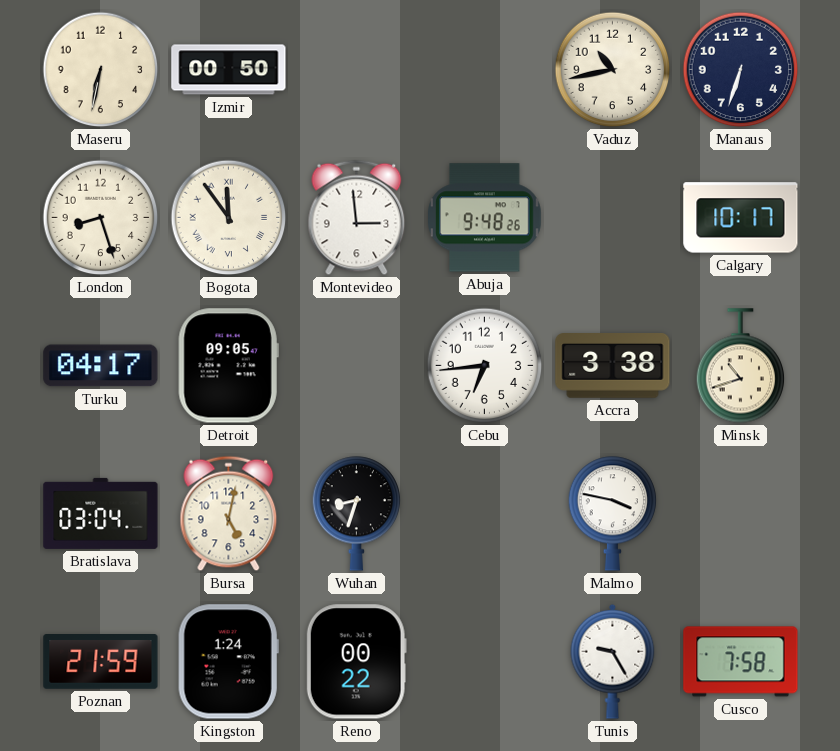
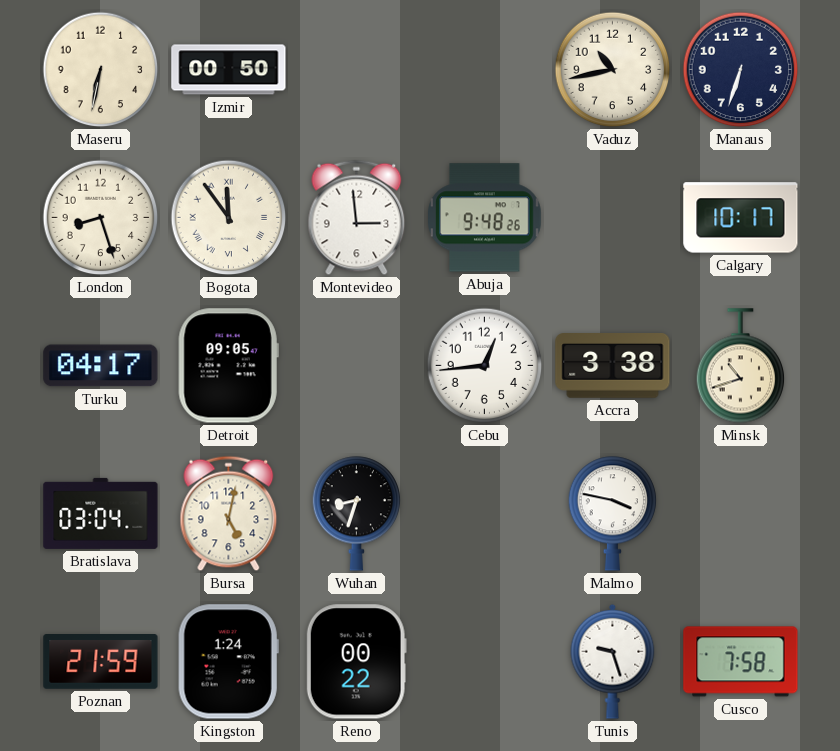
Cebu: 6:44 -> 12:44
Tunis: 9:25 -> 9:27
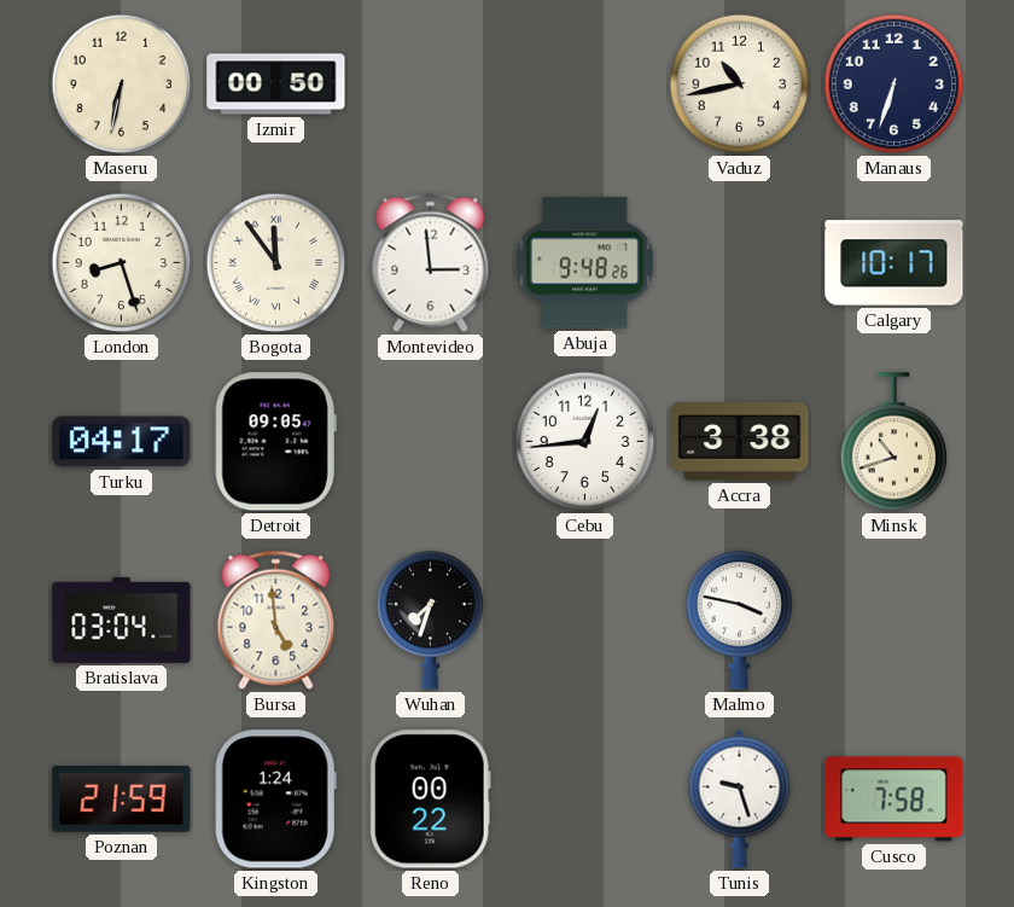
Bursa: 5:02 -> 4:59
Wuhan: 8:33 -> 7:33
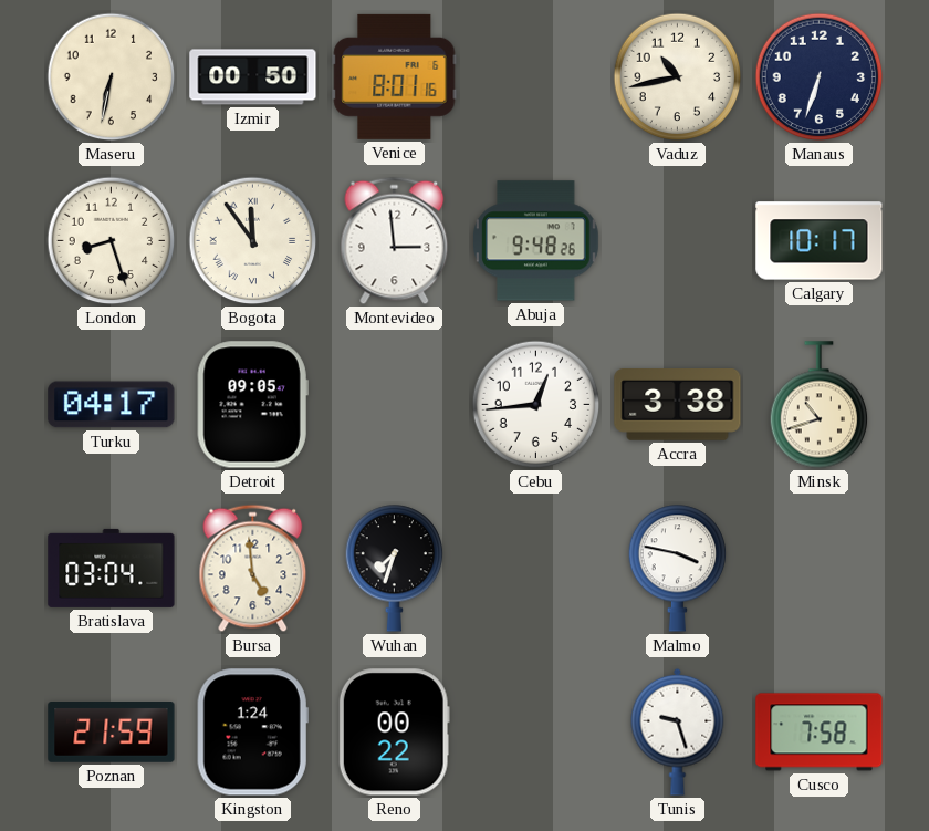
Venice: none -> 8:01
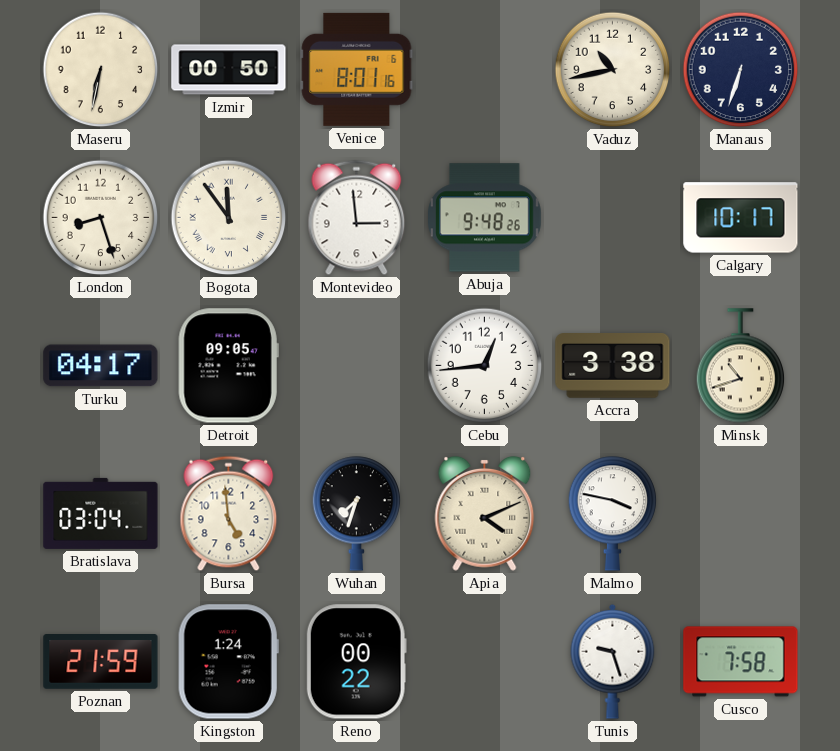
Apia: none -> 4:11
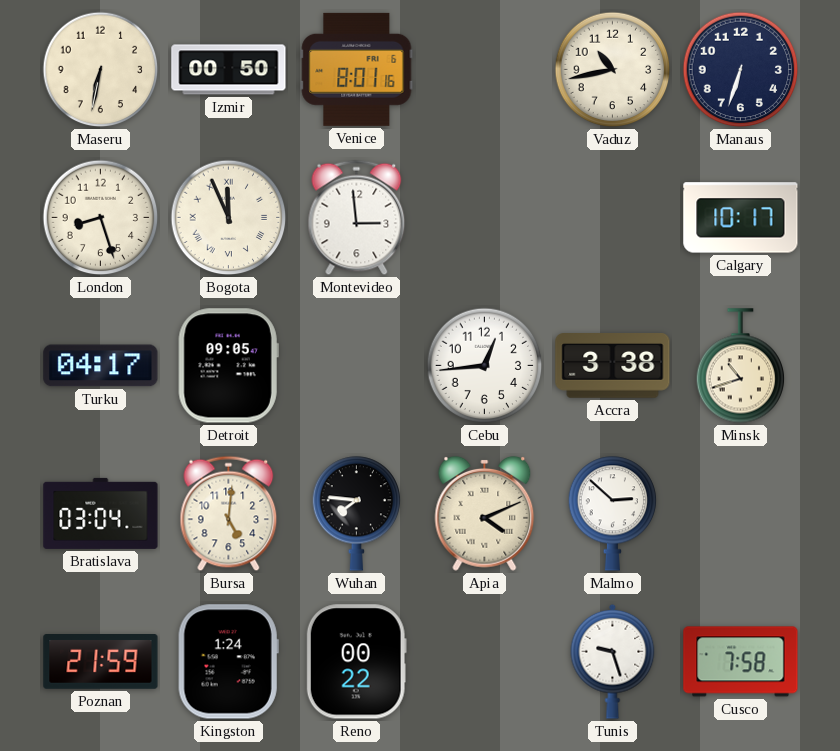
Bogota: 11:54 -> 11:56
Abuja: 9:48 -> none
Bursa: 4:59 -> 5:01
Wuhan: 7:33 -> 7:46
Malmo: 3:47 -> 2:52
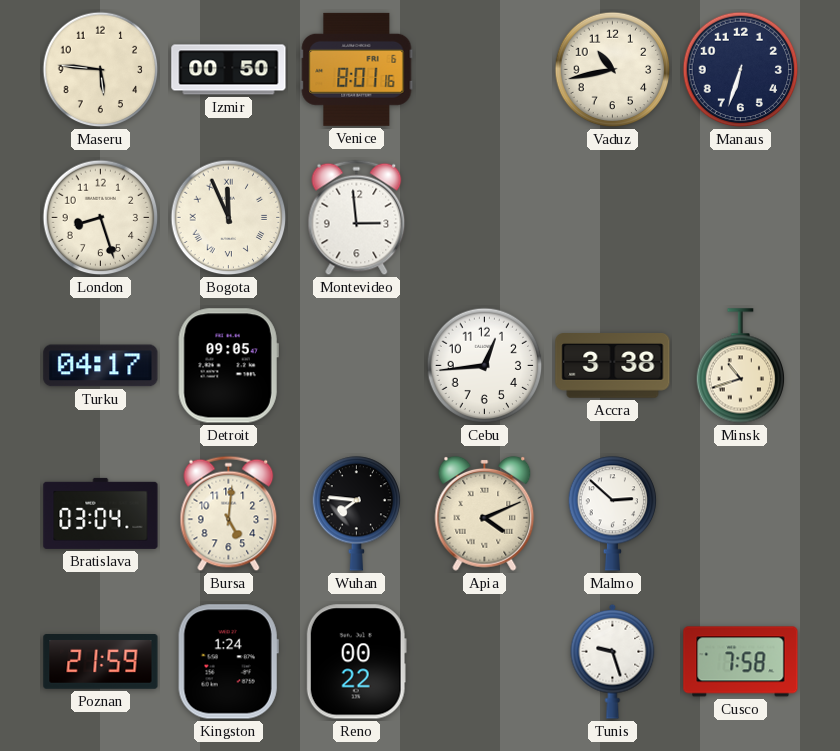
Maseru: 6:32 -> 5:46
Calgary: 10:17 -> none
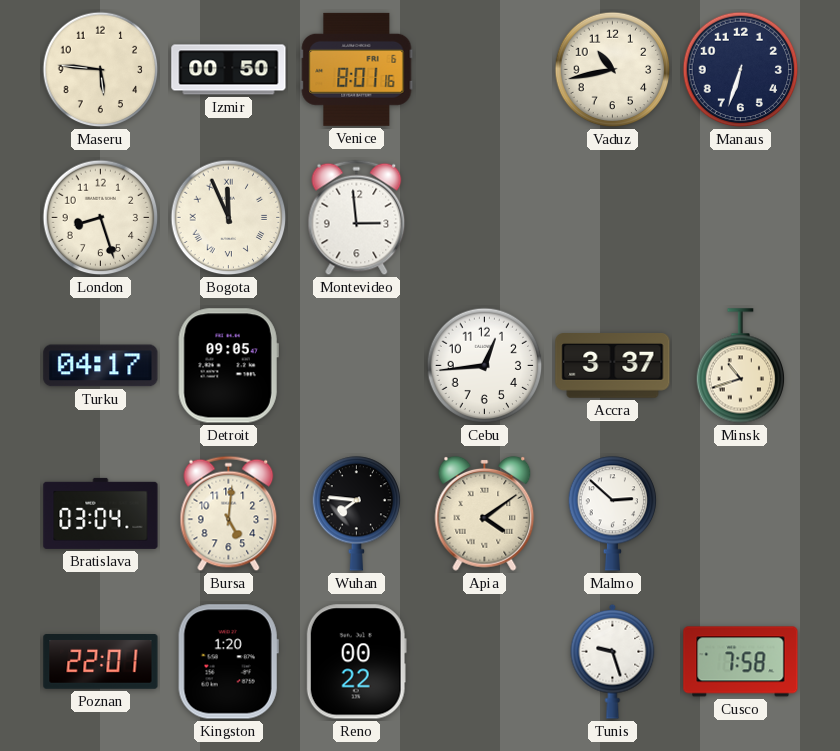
Accra: 3:38 -> 3:37
Apia: 4:11 -> 4:09
Poznan: 21:59 -> 22:01
Kingston: 1:24 -> 1:20
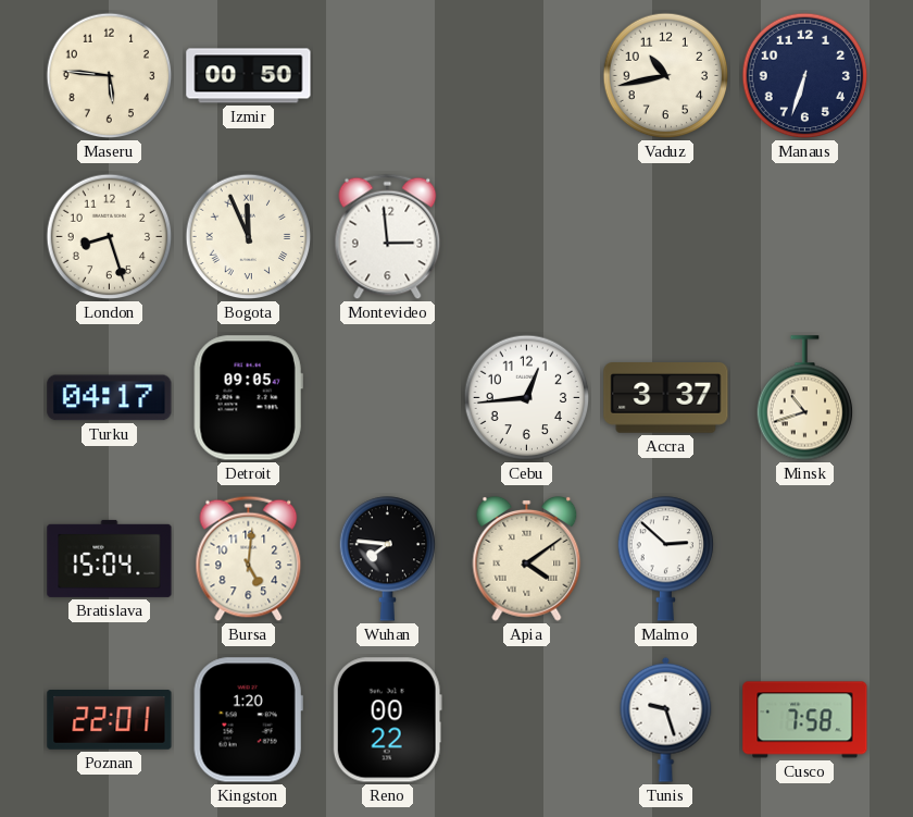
Venice: 8:01 -> none
Bratislava: 03:04 -> 15:04
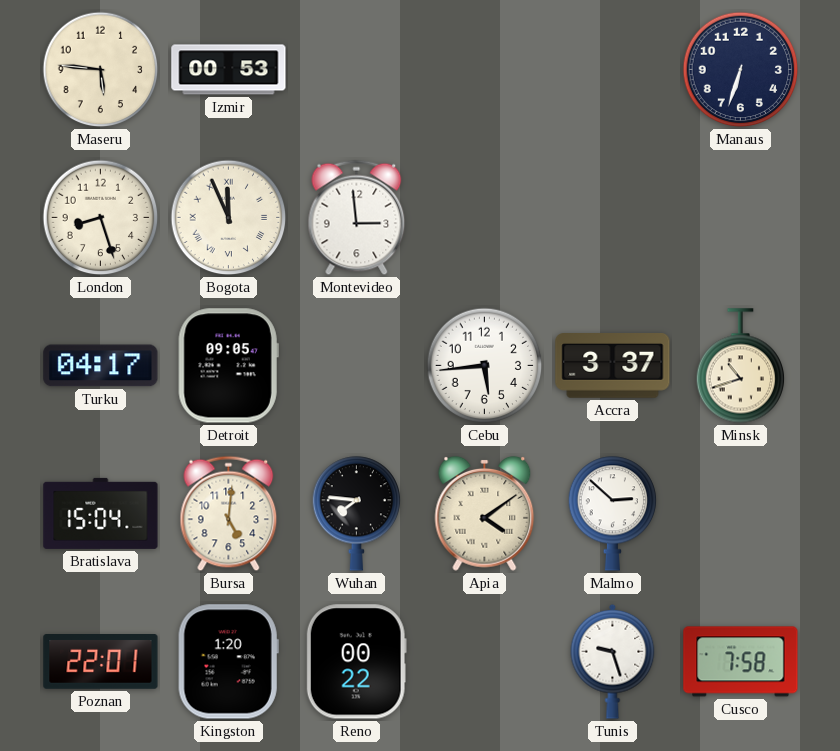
Izmir: 00:50 -> 00:53
Vaduz: 10:43 -> none
Cebu: 12:44 -> 5:44
